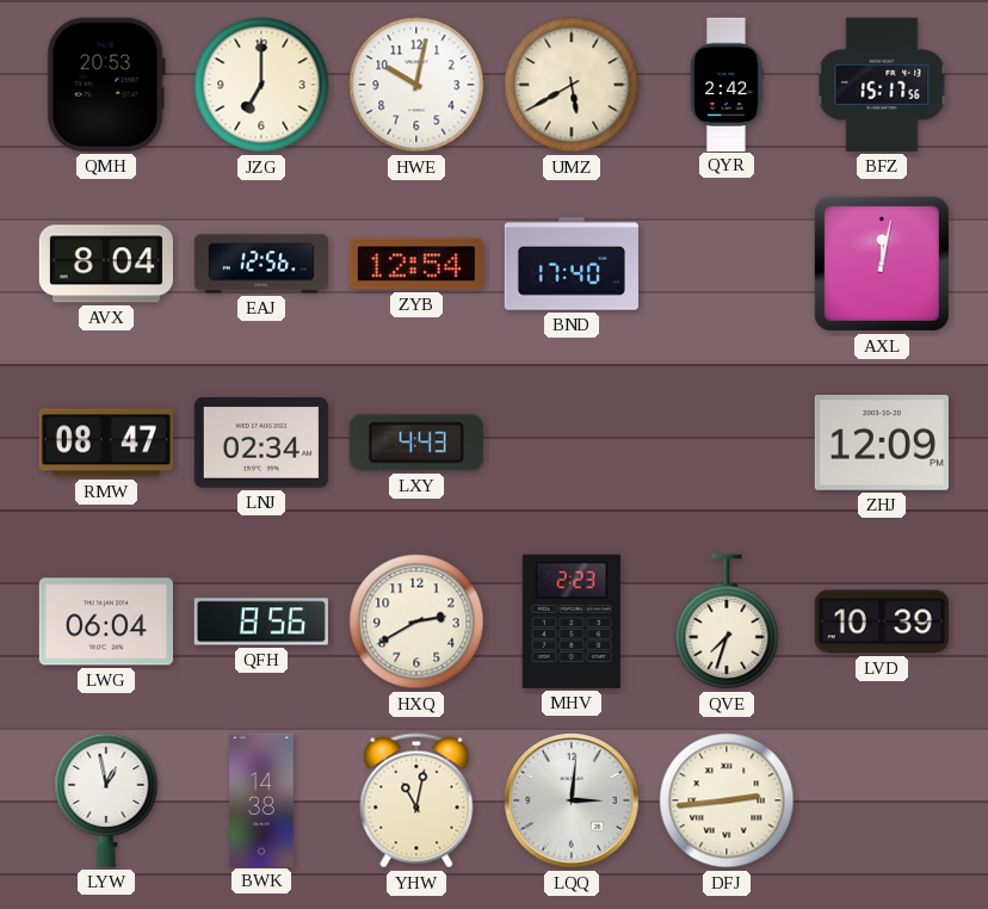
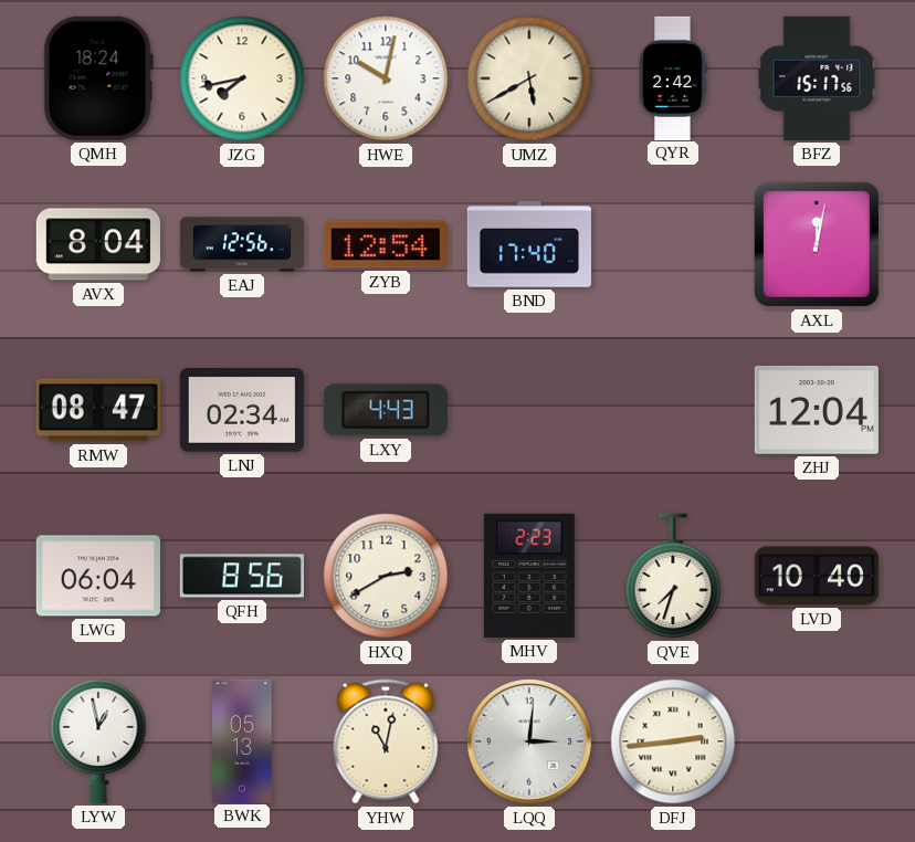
QMH: 20:53 -> 18:24
JZG: 7:00 -> 7:43
ZHJ: 12:09 -> 12:04
LVD: 10:39 -> 10:40
BWK: 14:38 -> 05:13
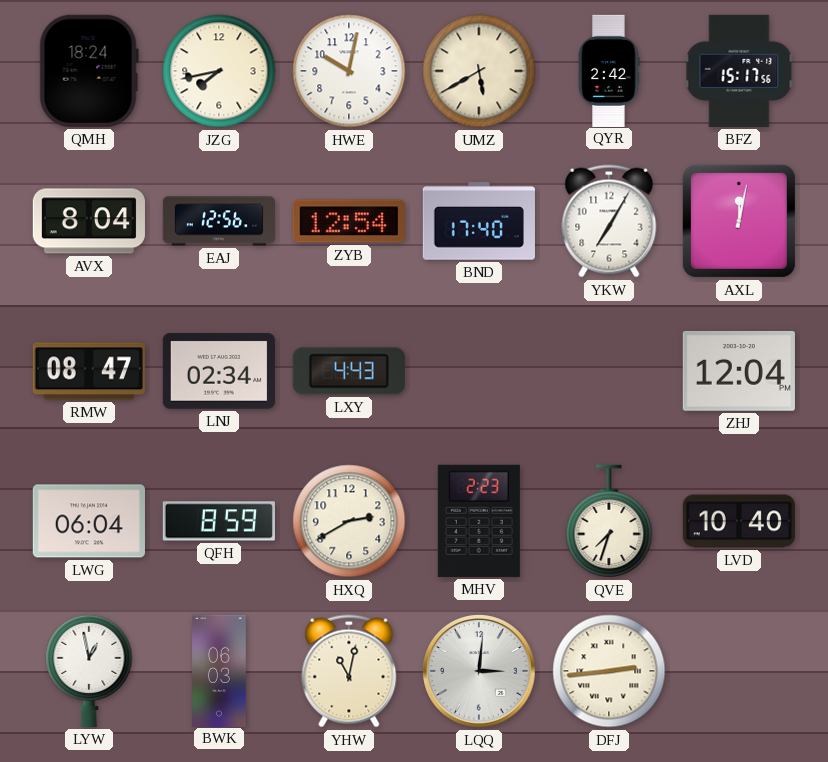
YKW: none -> 7:05
QFH: 8:56 -> 8:59
BWK: 05:13 -> 06:03
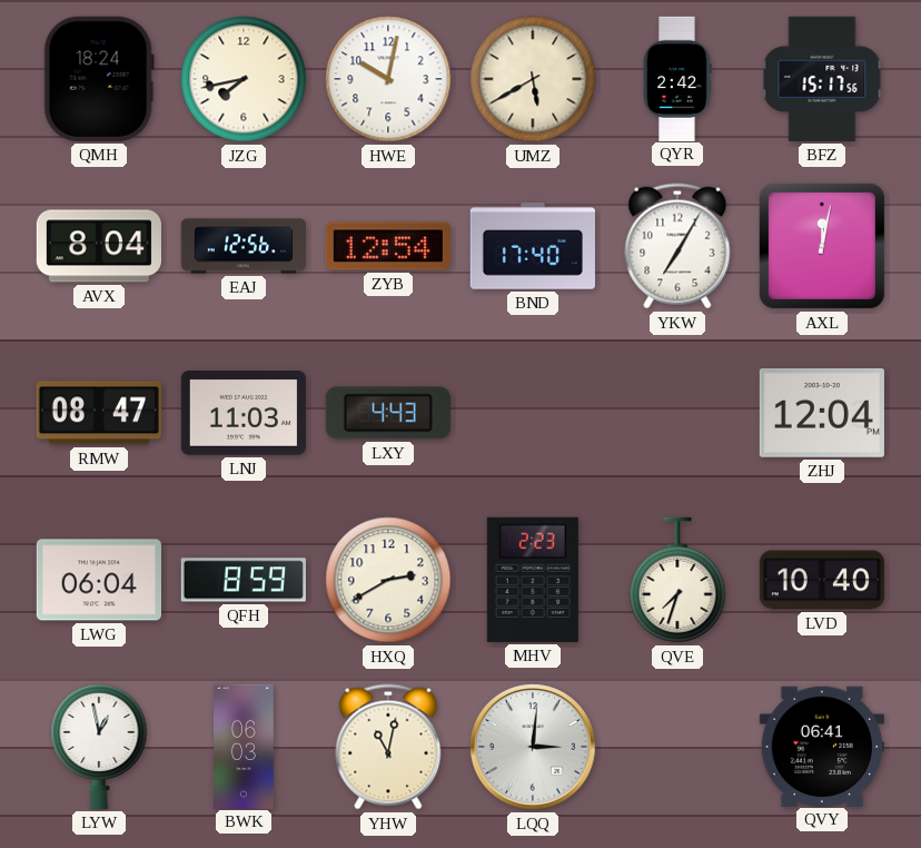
LNJ: 02:34 -> 11:03
DFJ: 2:44 -> none
QVY: none -> 06:41
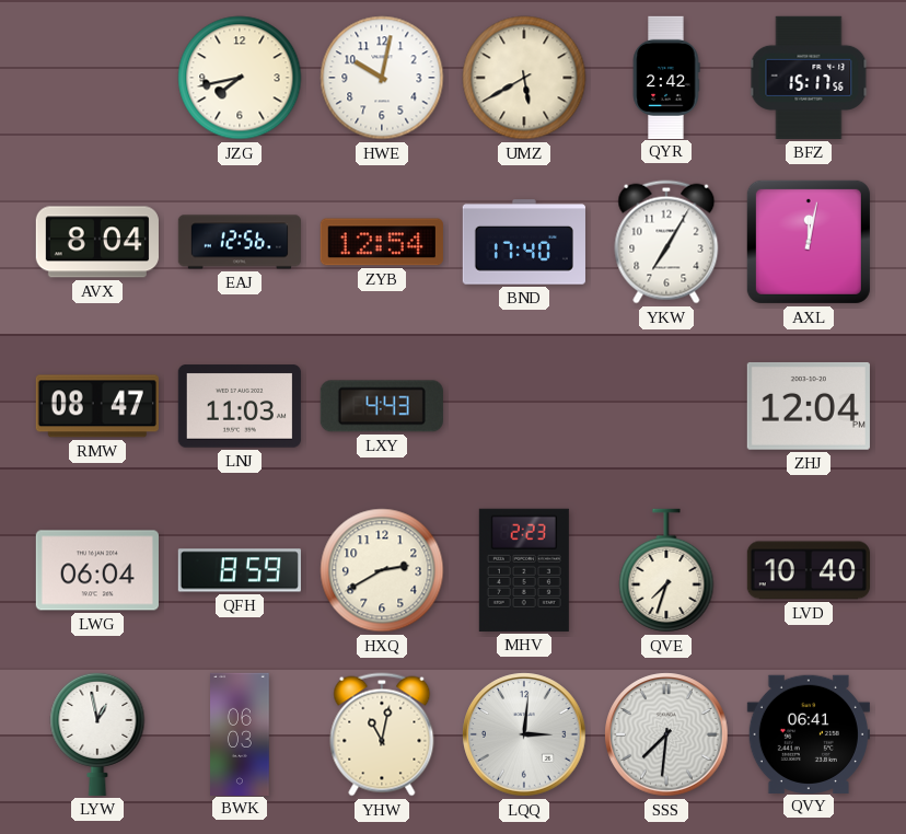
QMH: 18:24 -> none
SSS: none -> 7:31
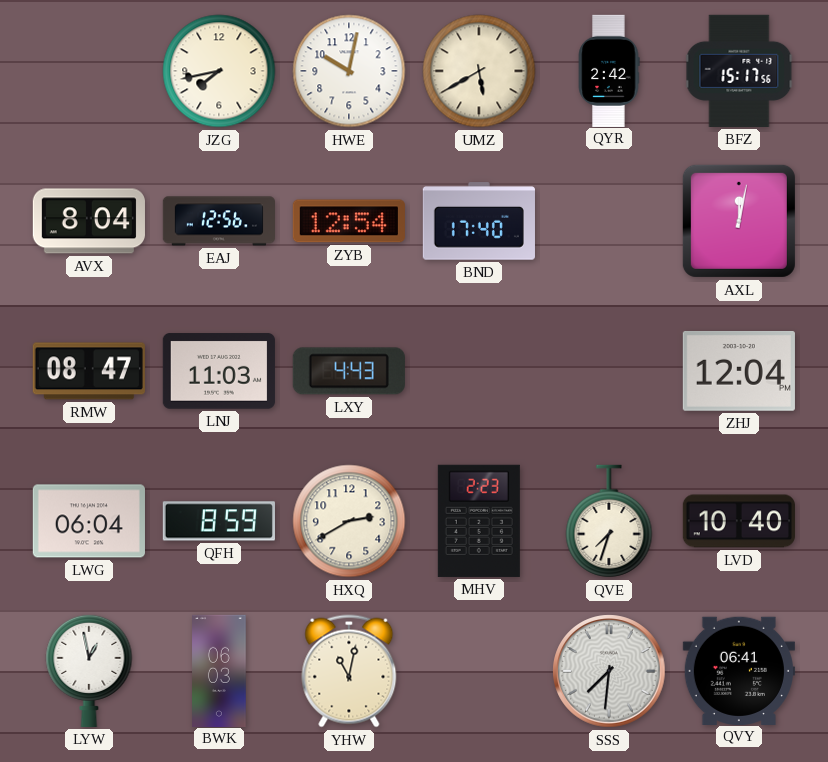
YKW: 7:05 -> none
LQQ: 3:01 -> none
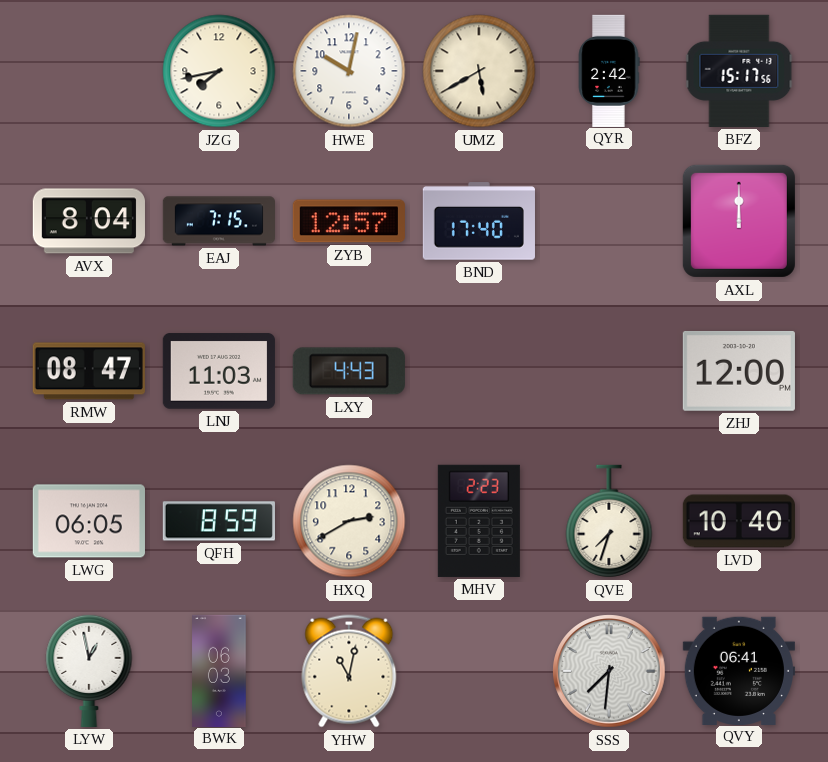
EAJ: 12:56 -> 7:15
ZYB: 12:54 -> 12:57
AXL: 12:02 -> 12:00
ZHJ: 12:04 -> 12:00
LWG: 06:04 -> 06:05
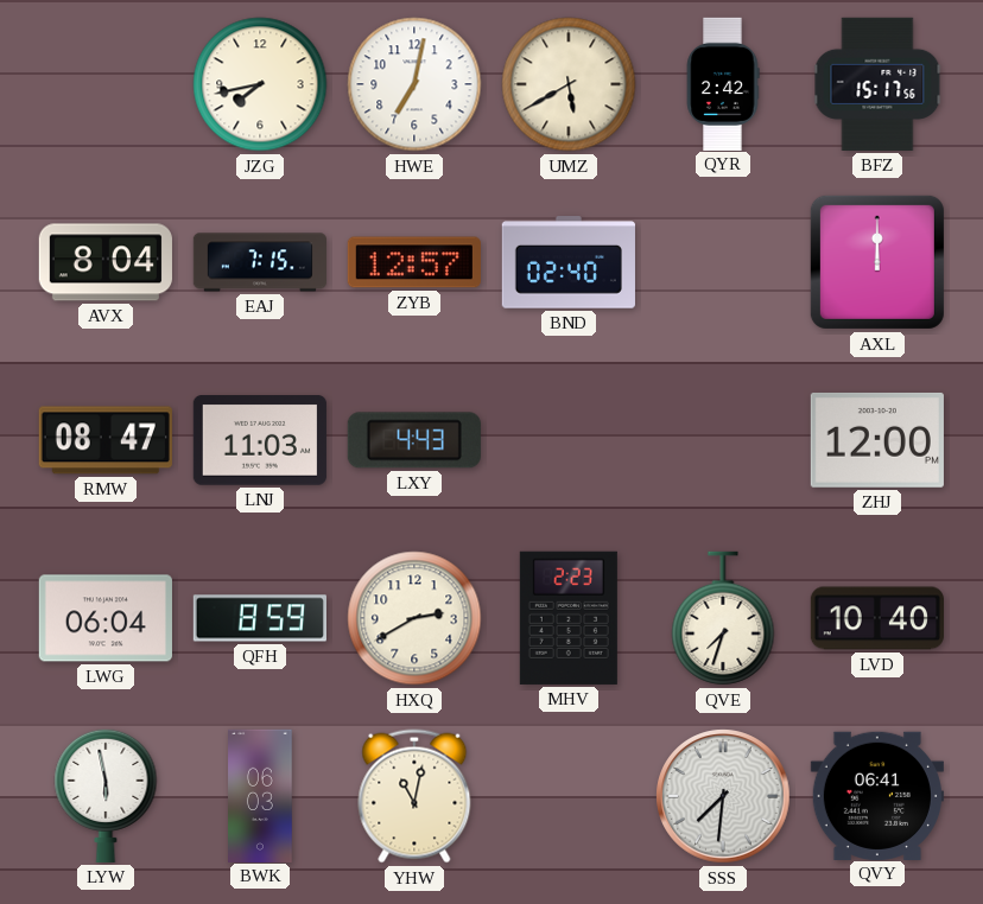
HWE: 10:02 -> 7:02
BND: 17:40 -> 02:40
LWG: 06:05 -> 06:04
LYW: 12:58 -> 5:58
